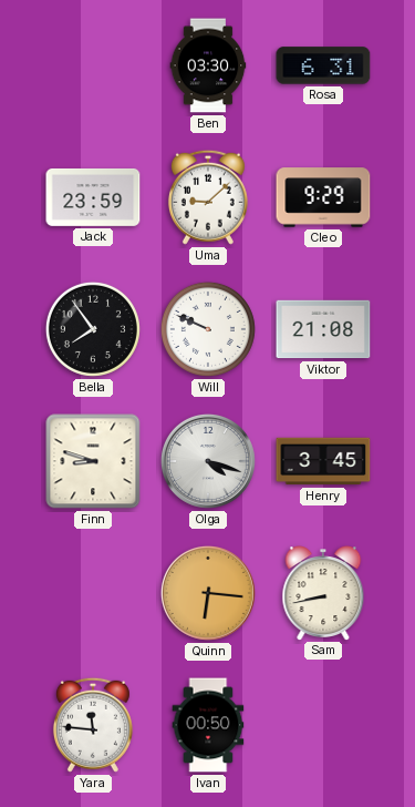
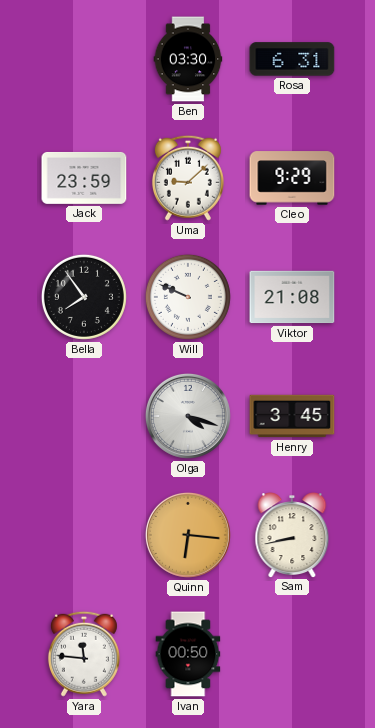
Finn: 8:48 -> none
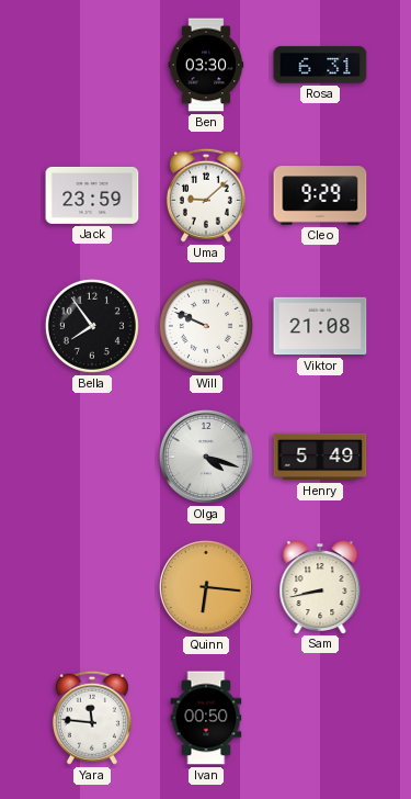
Henry: 3:45 -> 5:49
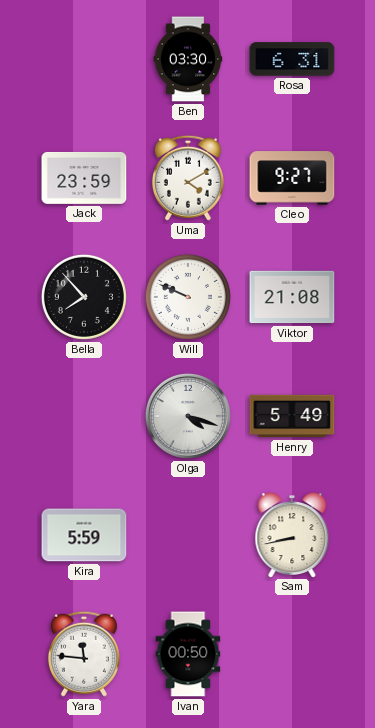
Uma: 9:08 -> 4:10
Cleo: 9:29 -> 9:27
Bella: 7:54 -> 7:53
Kira: none -> 5:59
Quinn: 6:16 -> none
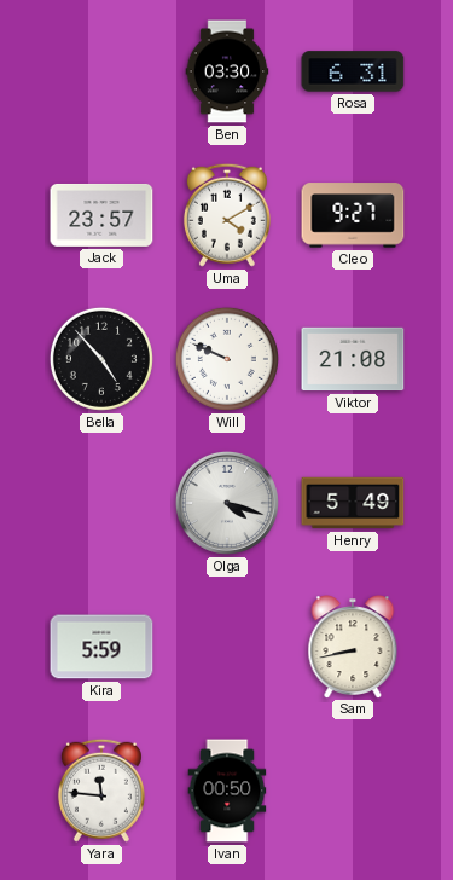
Jack: 23:59 -> 23:57
Bella: 7:53 -> 4:53
